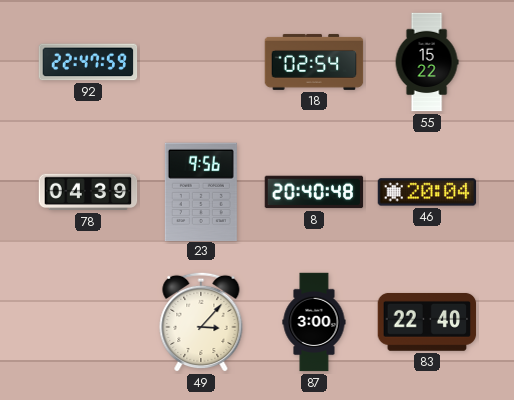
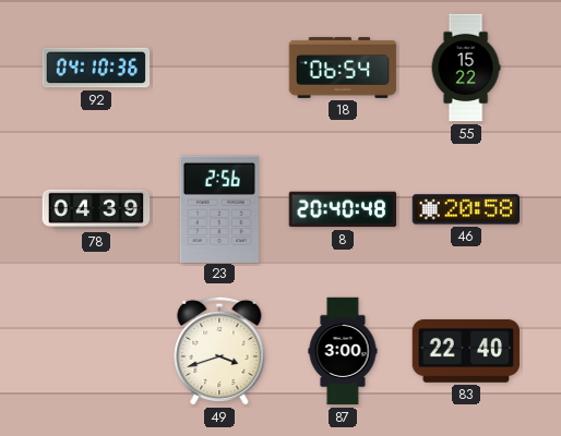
92: 22:47 -> 04:10
18: 02:54 -> 06:54
23: 9:56 -> 2:56
46: 20:04 -> 20:58
49: 3:07 -> 3:42
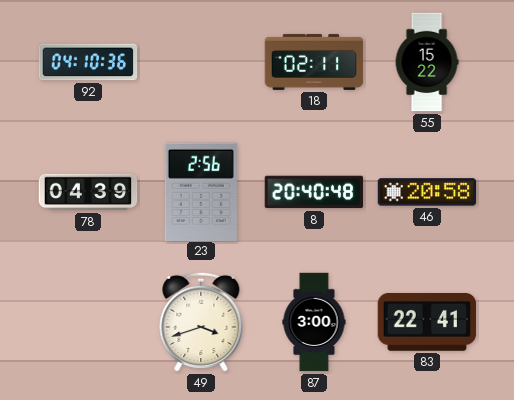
18: 06:54 -> 02:11
83: 22:40 -> 22:41
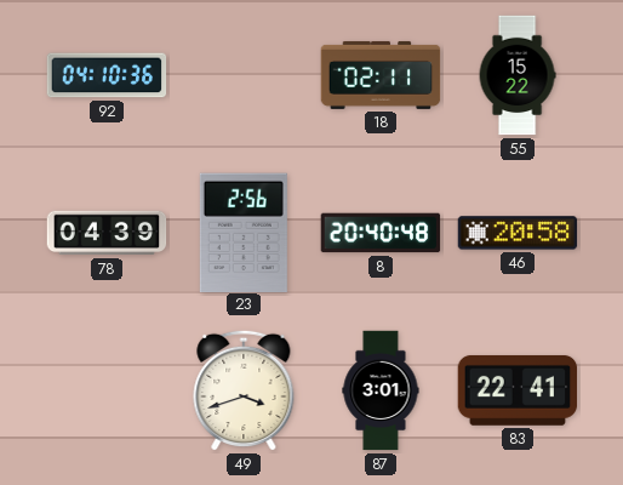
87: 3:00 -> 3:01
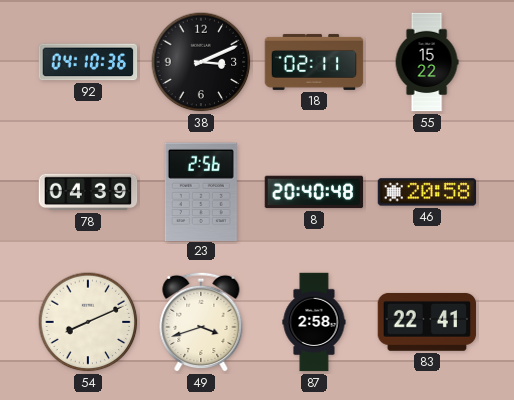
38: none -> 3:11
54: none -> 8:11
87: 3:01 -> 2:58
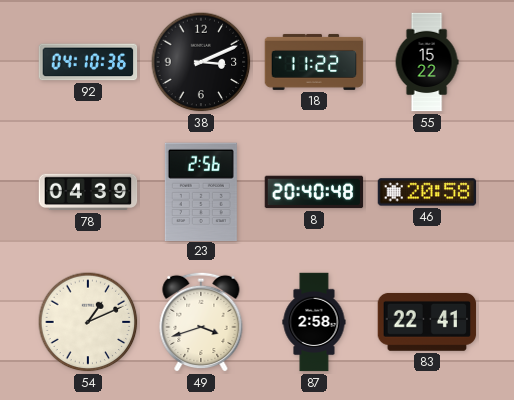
18: 02:11 -> 11:22
54: 8:11 -> 1:11
